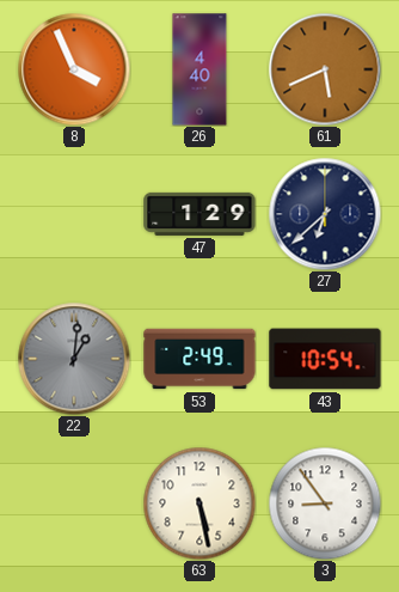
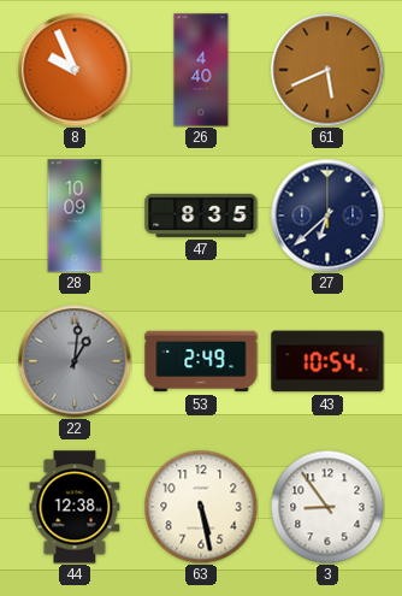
8: 3:56 -> 9:56
28: none -> 10:09
47: 1:29 -> 8:35
44: none -> 12:38
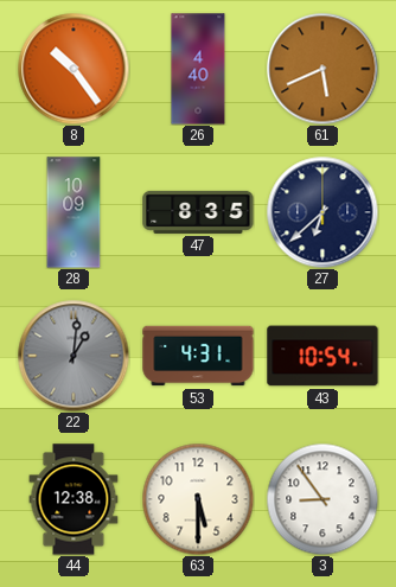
8: 9:56 -> 10:24
53: 2:49 -> 4:31
63: 5:28 -> 5:30
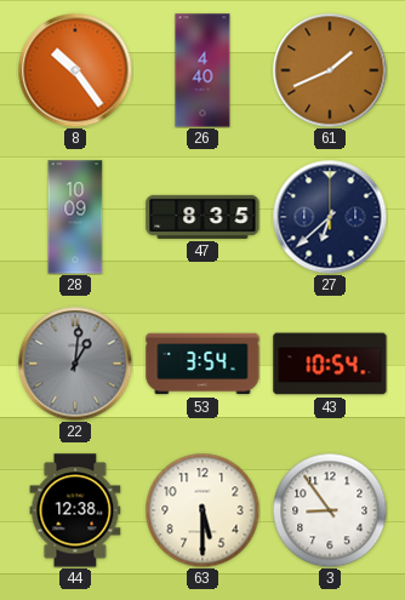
61: 5:41 -> 1:41
53: 4:31 -> 3:54
